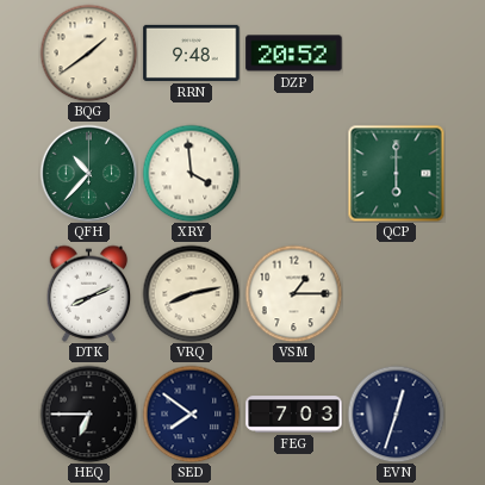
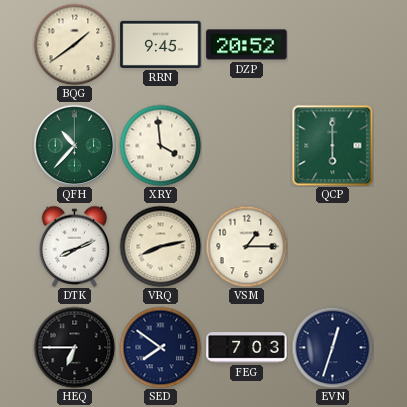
RRN: 9:48 -> 9:45
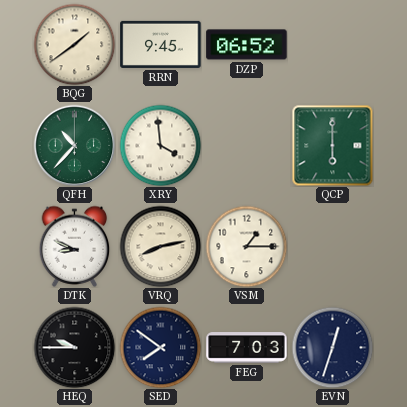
DZP: 20:52 -> 06:52
DTK: 8:11 -> 8:49
HEQ: 6:45 -> 9:45
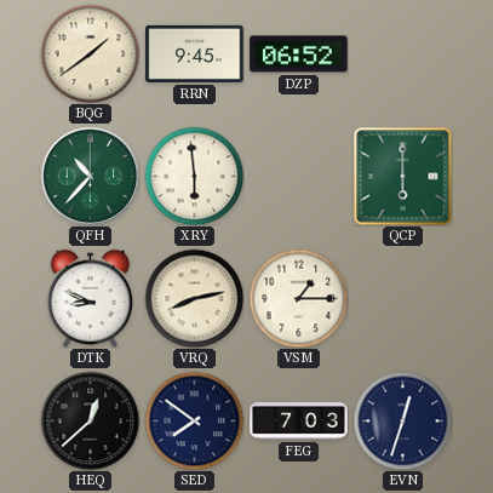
XRY: 3:59 -> 5:59
HEQ: 9:45 -> 12:38
